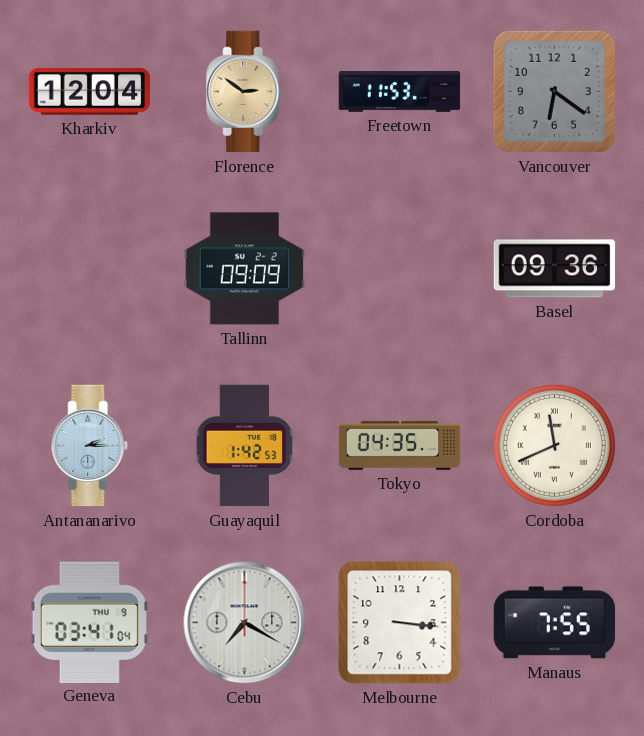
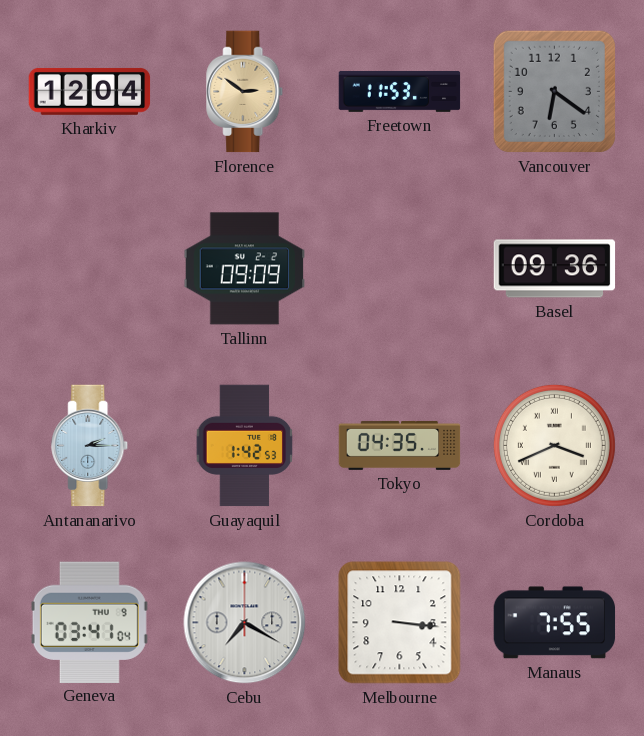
Cordoba: 11:41 -> 3:41
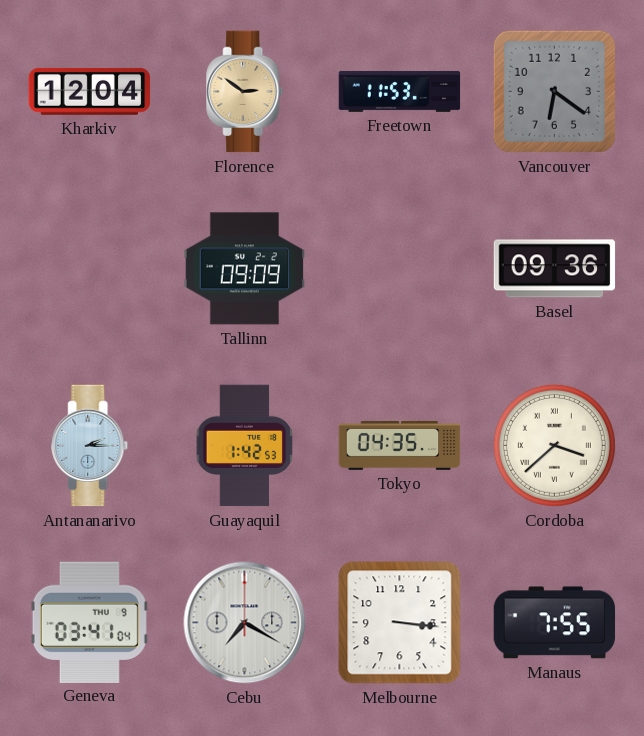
Cordoba: 3:41 -> 3:38
